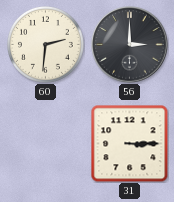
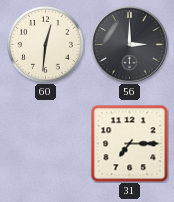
60: 2:31 -> 12:31
31: 3:15 -> 7:15
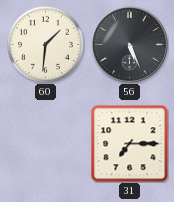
60: 12:31 -> 1:31
56: 3:00 -> 5:26
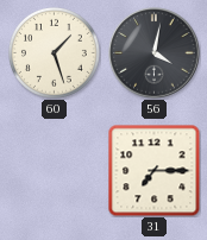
60: 1:31 -> 1:27
56: 5:26 -> 4:02
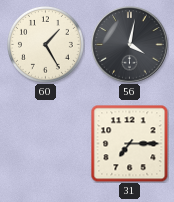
60: 1:27 -> 1:25
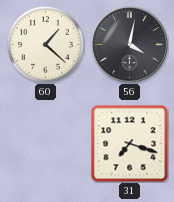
60: 1:25 -> 1:22
31: 7:15 -> 7:18
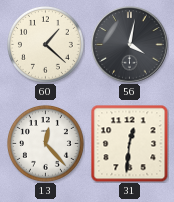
13: none -> 12:23
31: 7:18 -> 12:31
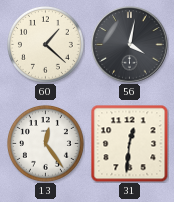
13: 12:23 -> 12:24
